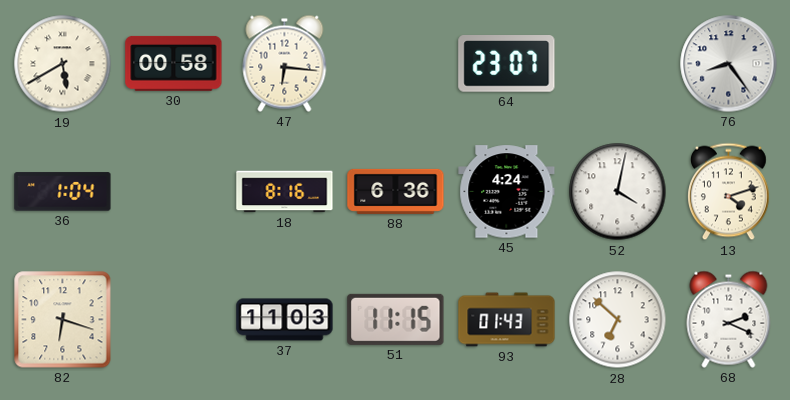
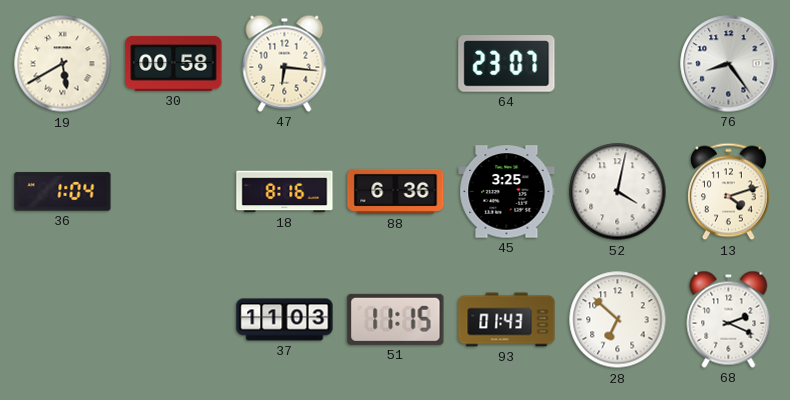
45: 4:24 -> 3:25
82: 6:18 -> none
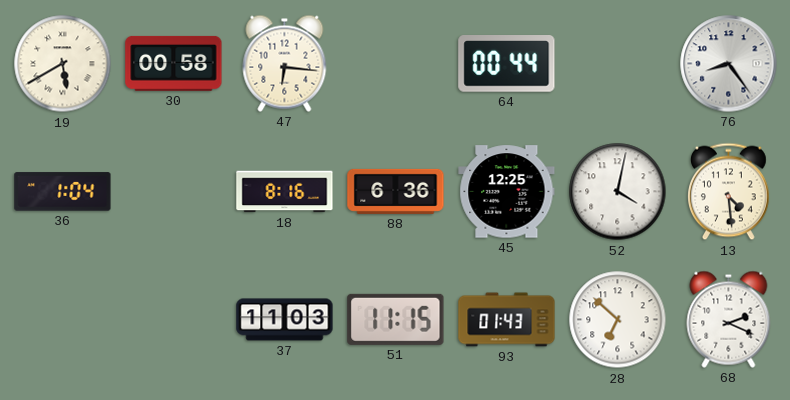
64: 23:07 -> 00:44
45: 3:25 -> 12:25
13: 4:12 -> 4:29
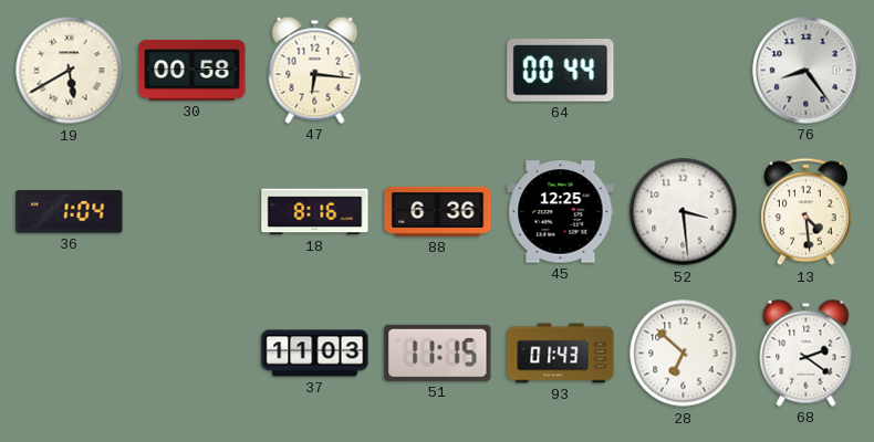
52: 4:02 -> 3:29
68: 2:19 -> 2:21
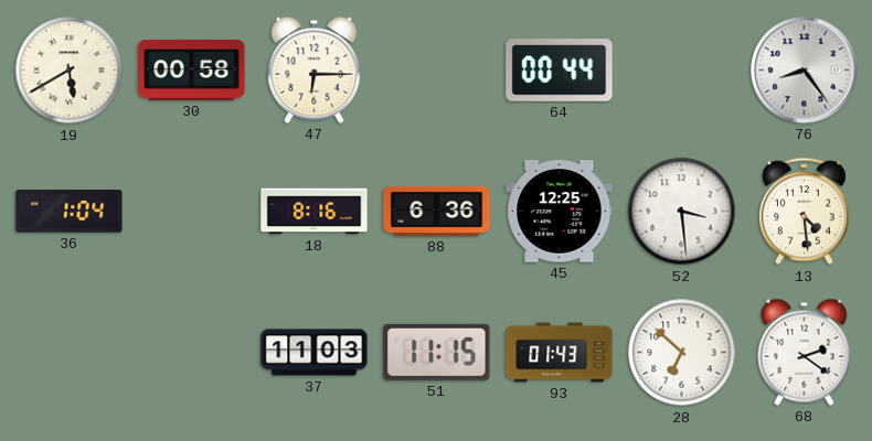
47: 6:16 -> 6:15
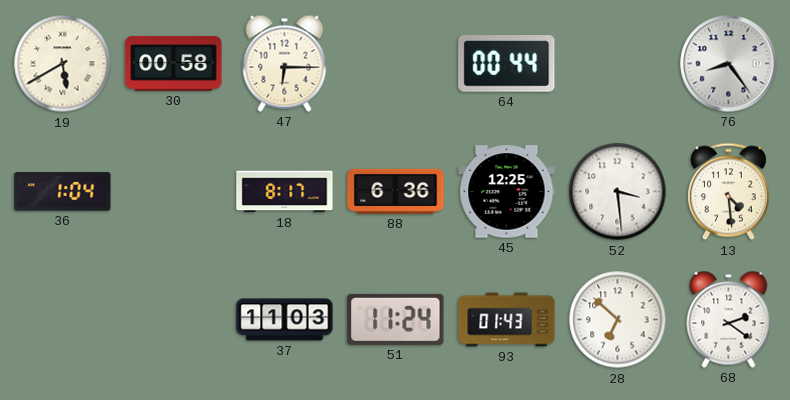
18: 8:16 -> 8:17
51: 11:15 -> 11:24
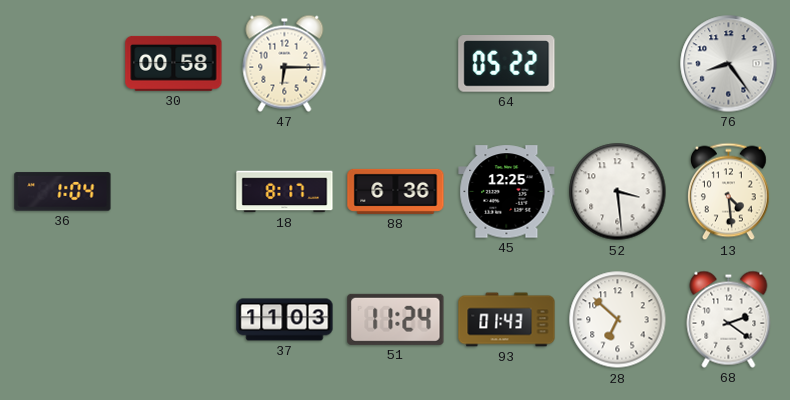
19: 5:40 -> none
64: 00:44 -> 05:22
